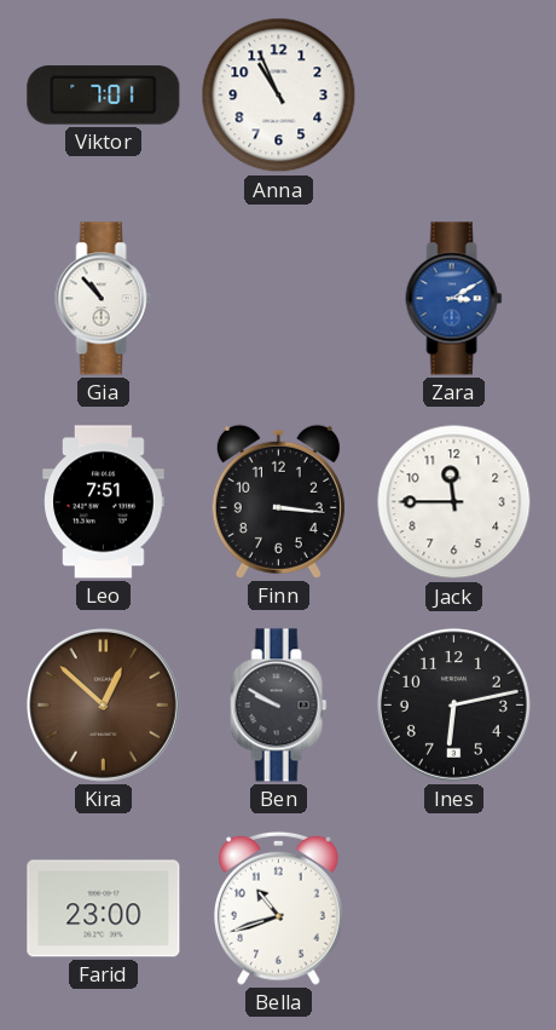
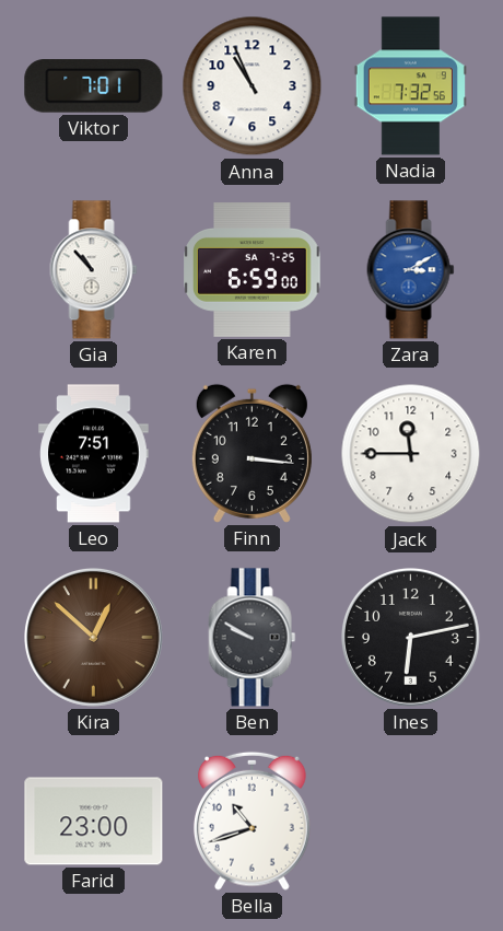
Nadia: none -> 7:32
Karen: none -> 6:59
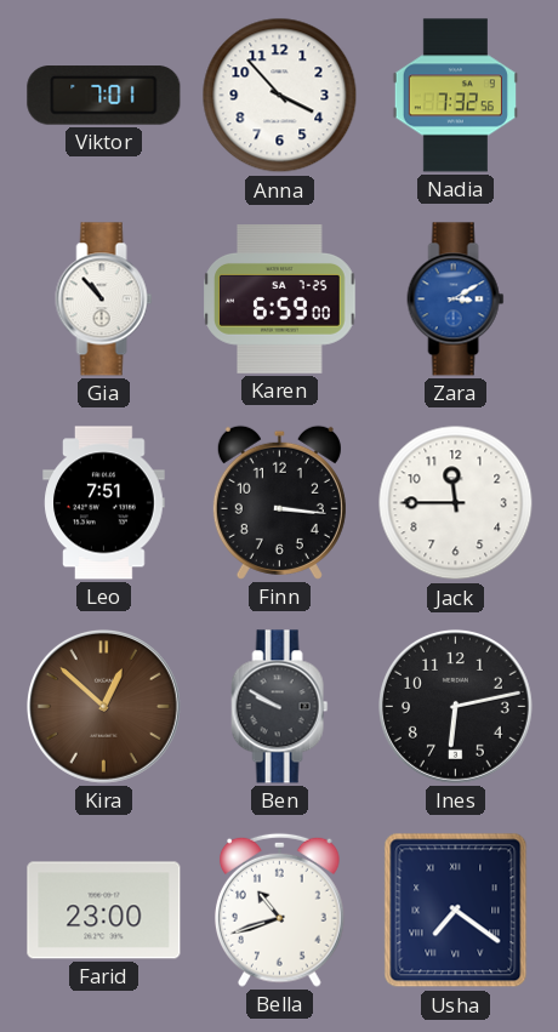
Anna: 10:56 -> 3:53
Usha: none -> 7:21
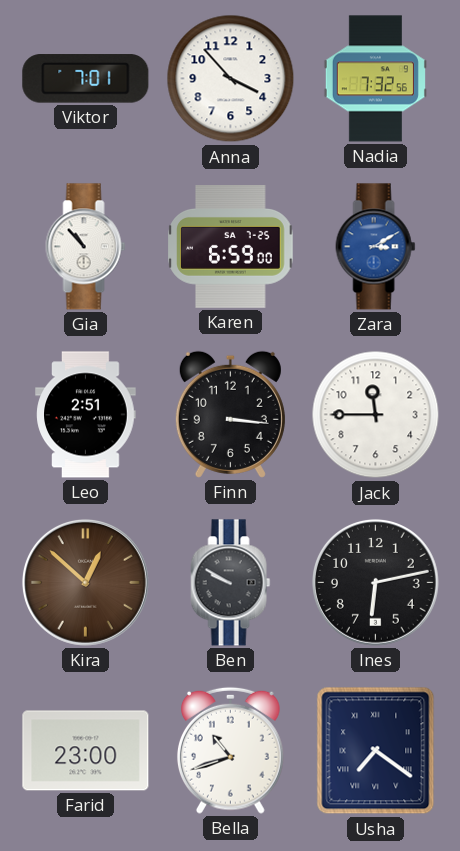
Leo: 7:51 -> 2:51
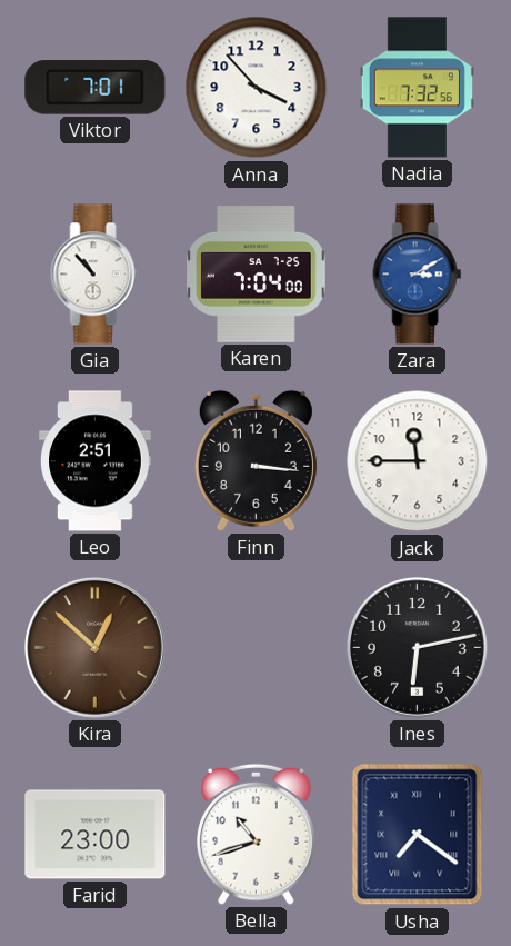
Karen: 6:59 -> 7:04
Ben: 9:50 -> none
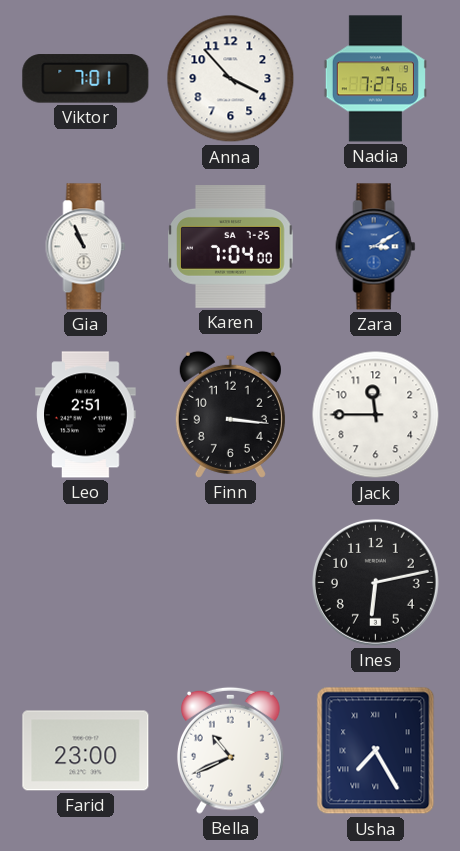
Nadia: 7:32 -> 7:27
Gia: 10:53 -> 10:56
Kira: 12:52 -> none
Bella: 10:42 -> 10:41
Usha: 7:21 -> 7:25
